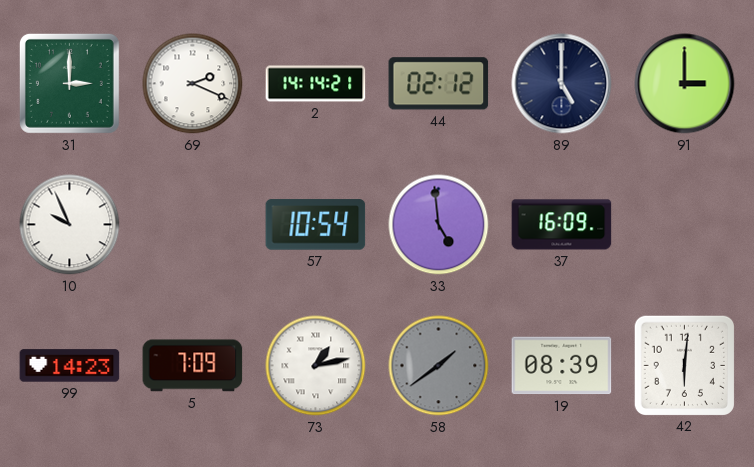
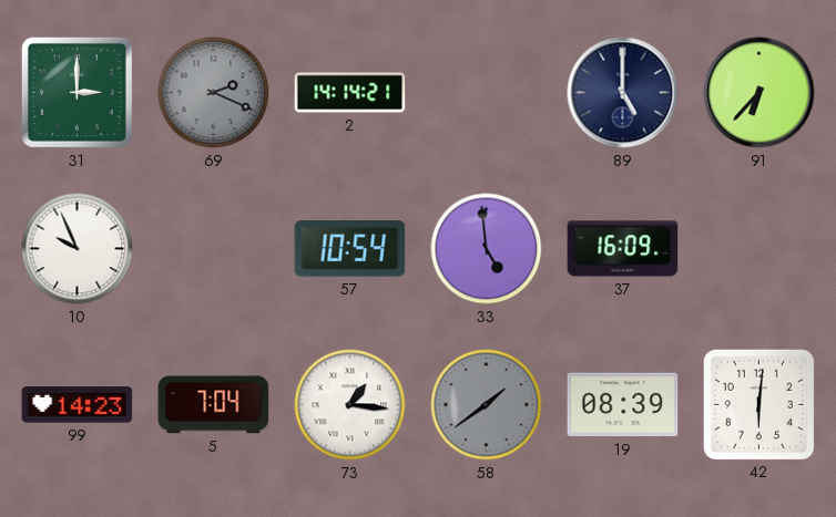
69 dial: white -> grey
44: 02:12 -> none
91: 3:00 -> 6:37
5: 7:09 -> 7:04
73: 1:13 -> 1:16
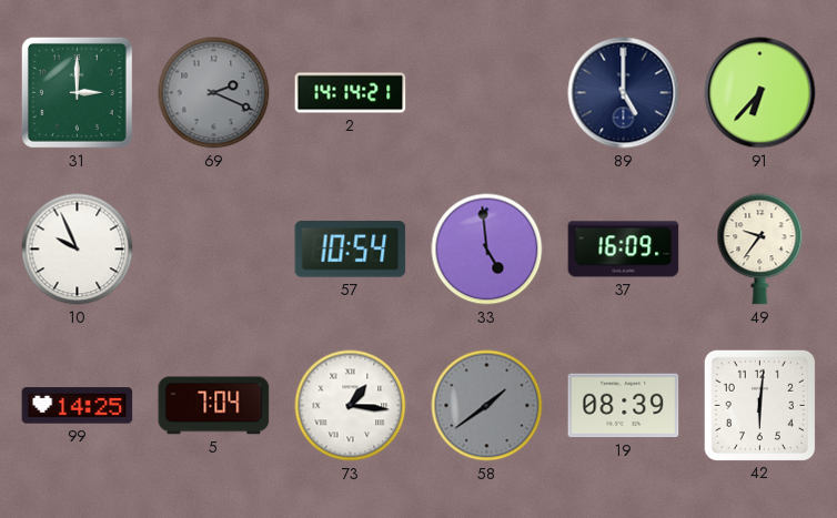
49: none -> 9:36
99: 14:23 -> 14:25
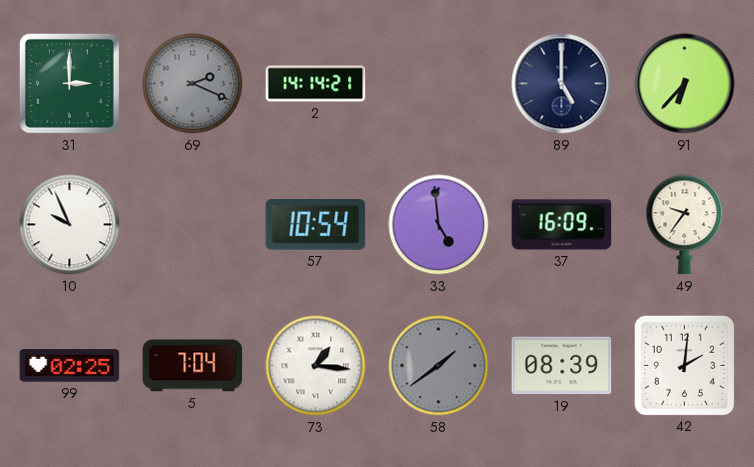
99: 14:25 -> 02:25
42: 6:01 -> 2:01
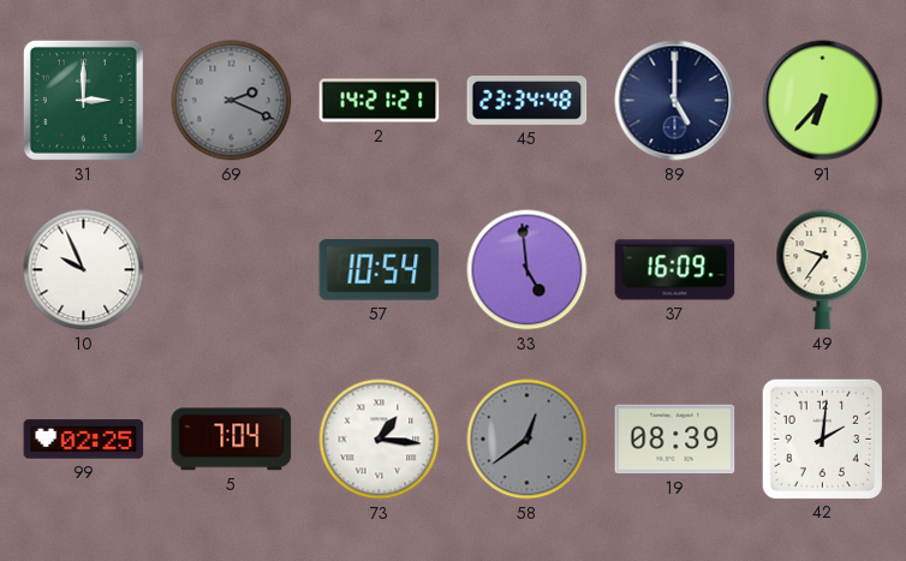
2: 14:14 -> 14:21
45: none -> 23:34
58: 1:39 -> 12:39
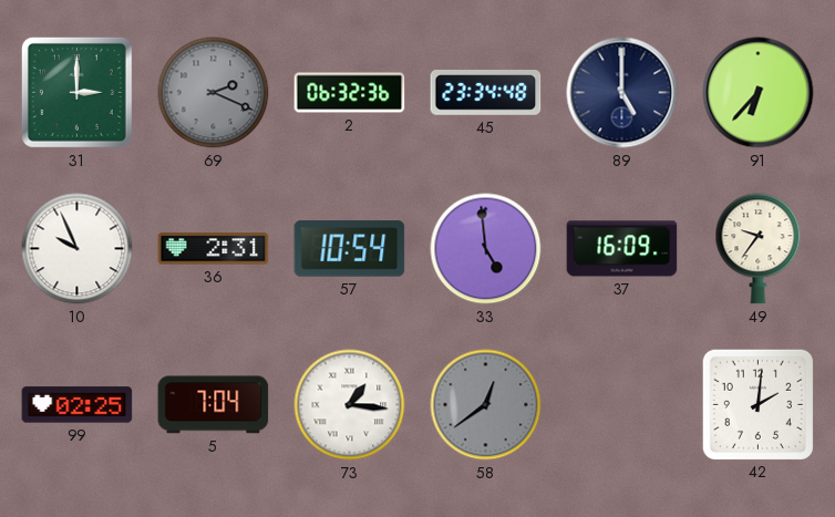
2: 14:21 -> 06:32
36: none -> 2:31
19: 08:39 -> none
